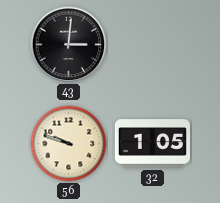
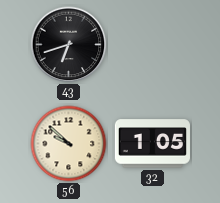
43: 3:01 -> 6:42
56: 9:48 -> 9:52
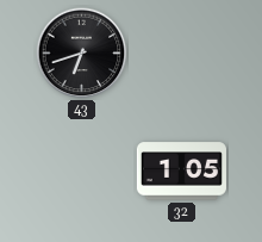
56: 9:52 -> none
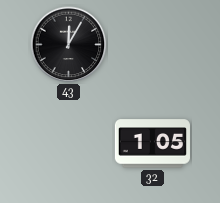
43: 6:42 -> 12:05
